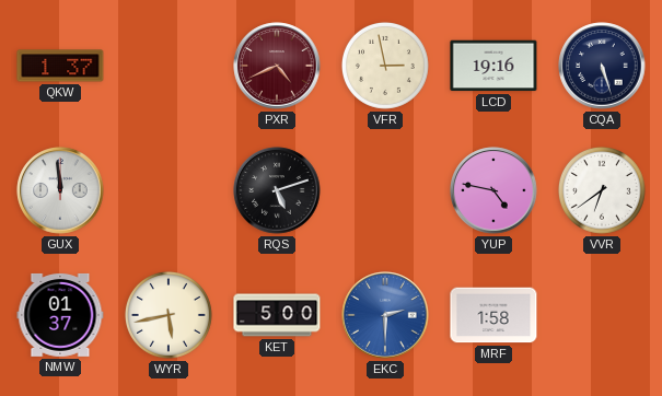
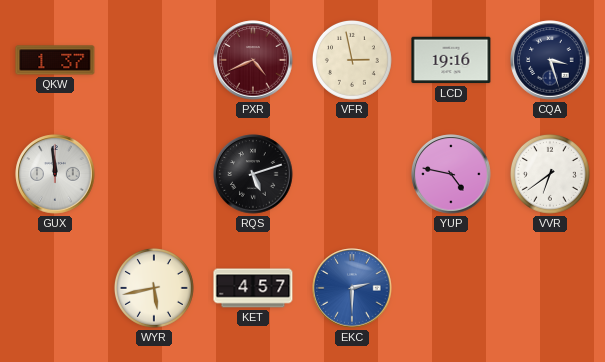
CQA: 5:27 -> 3:27
NMW: 01:37 -> none
KET: 5:00 -> 4:57
MRF: 1:58 -> none
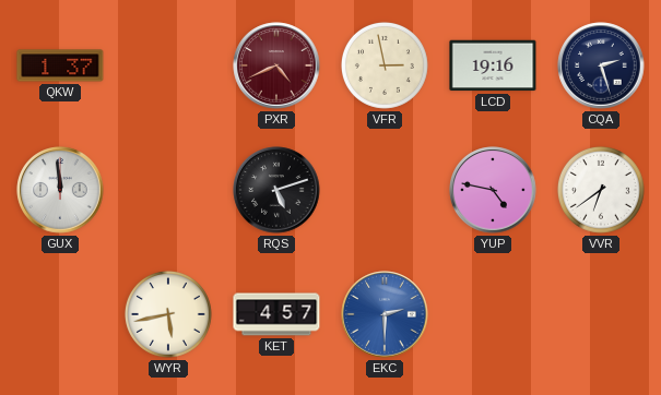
CQA: 3:27 -> 2:27
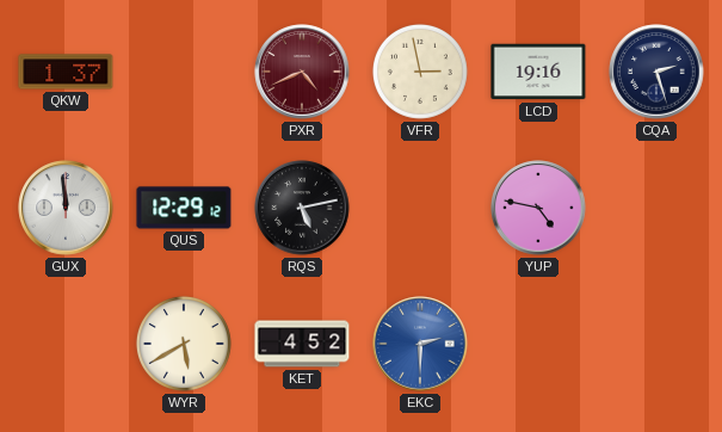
QUS: none -> 12:29
RQS: 5:12 -> 5:13
VVR: 6:39 -> none
WYR: 5:43 -> 5:40
KET: 4:57 -> 4:52
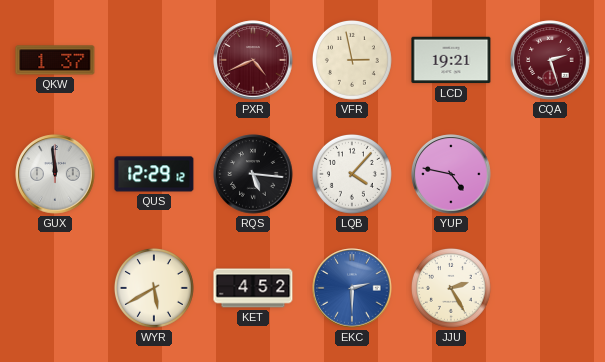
LCD: 19:16 -> 19:21
CQA dial: navy -> burgundy
RQS: 5:13 -> 5:16
LQB: none -> 4:07
JJU: none -> 2:25
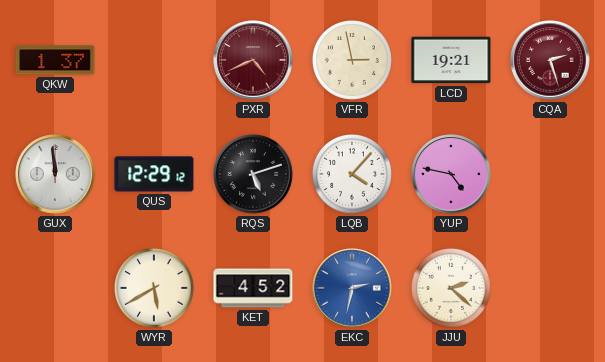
RQS: 5:16 -> 5:12
EKC: 2:30 -> 2:32
JJU: 2:25 -> 2:22
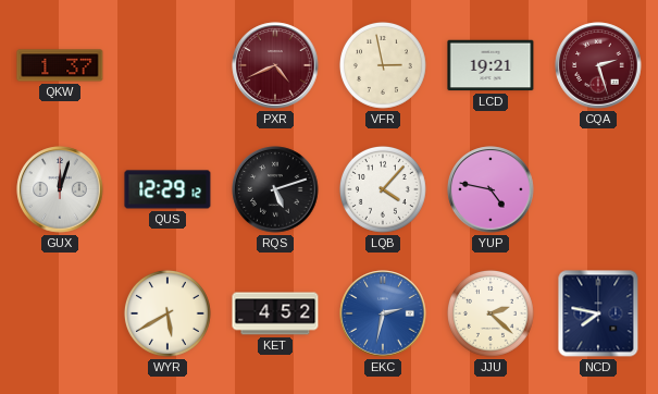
GUX: 11:59 -> 12:03
NCD: none -> 7:47
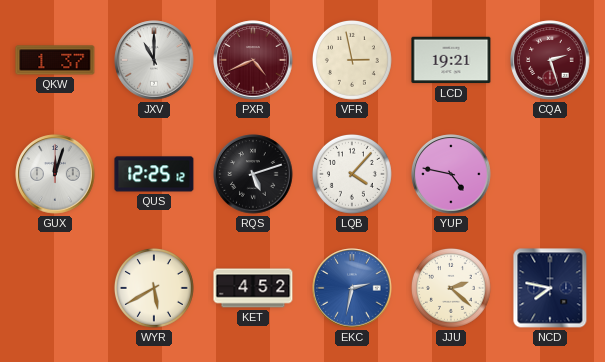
JXV: none -> 11:00
QUS: 12:29 -> 12:25
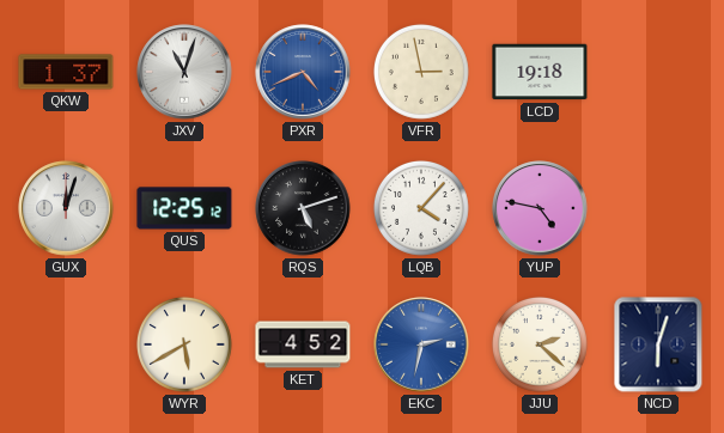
JXV: 11:00 -> 11:03
PXR dial: burgundy -> blue
LCD: 19:21 -> 19:18
CQA: 2:27 -> none
NCD: 7:47 -> 6:03
